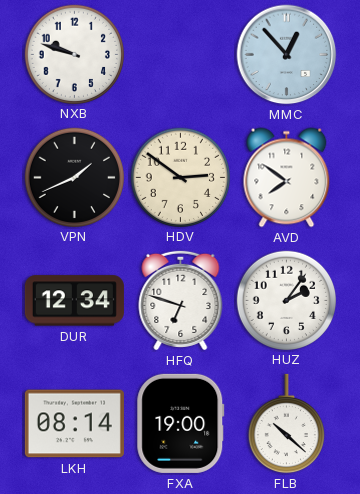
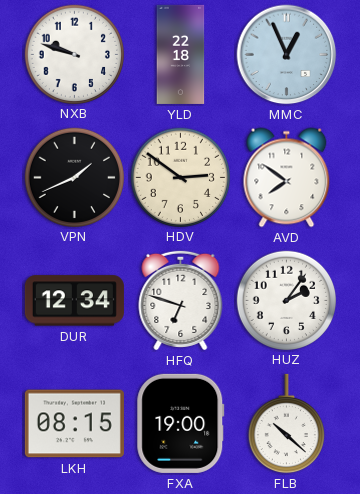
YLD: none -> 22:18
MMC: 12:53 -> 12:56
LKH: 08:14 -> 08:15
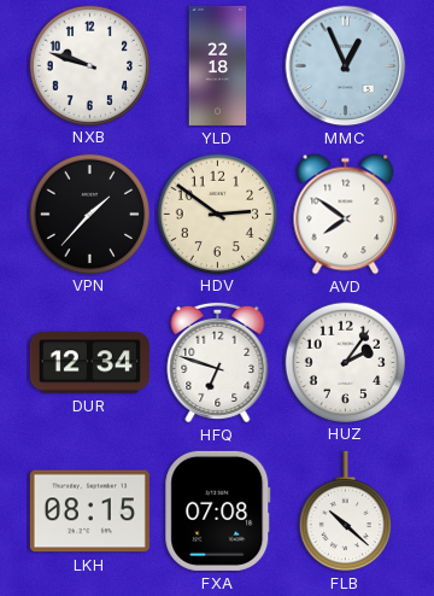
VPN: 1:41 -> 1:37
FXA: 19:00 -> 07:08
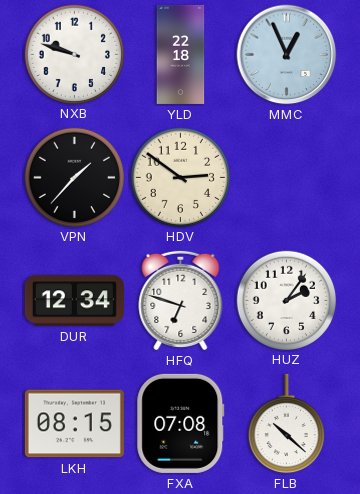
AVD: 7:51 -> none
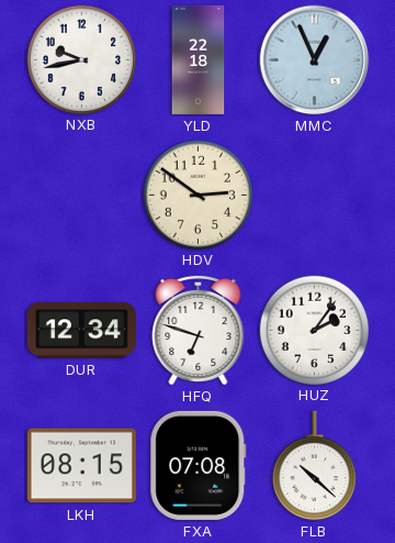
NXB: 9:48 -> 9:43
VPN: 1:37 -> none
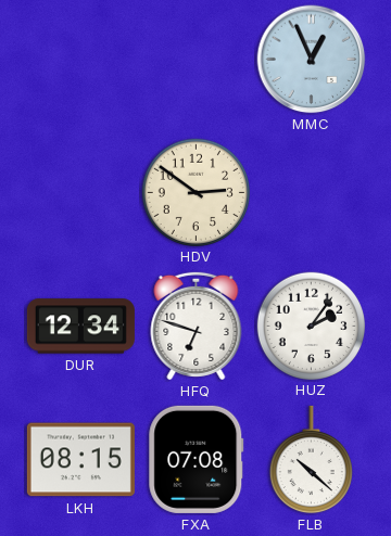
NXB: 9:43 -> none
YLD: 22:18 -> none
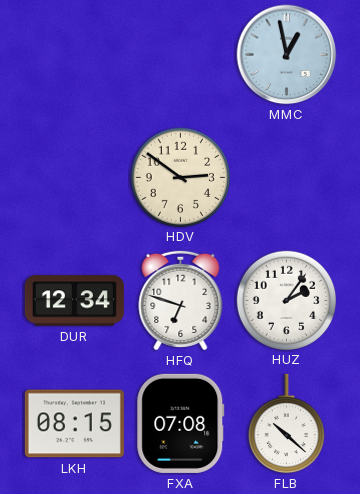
MMC: 12:56 -> 12:58
